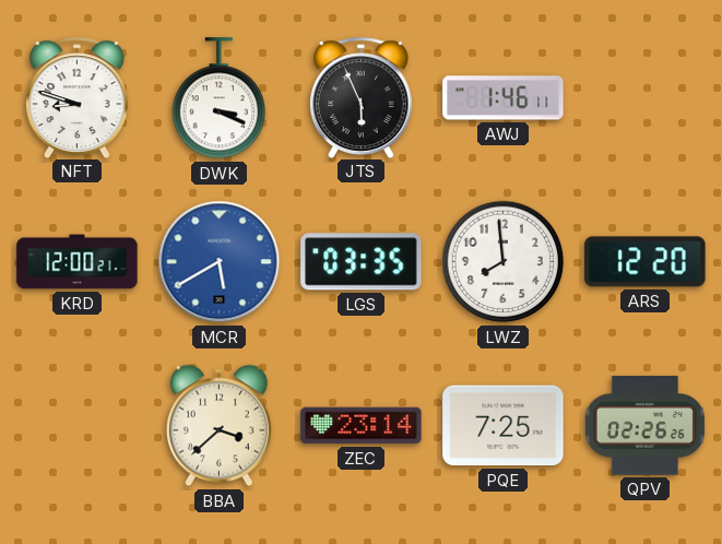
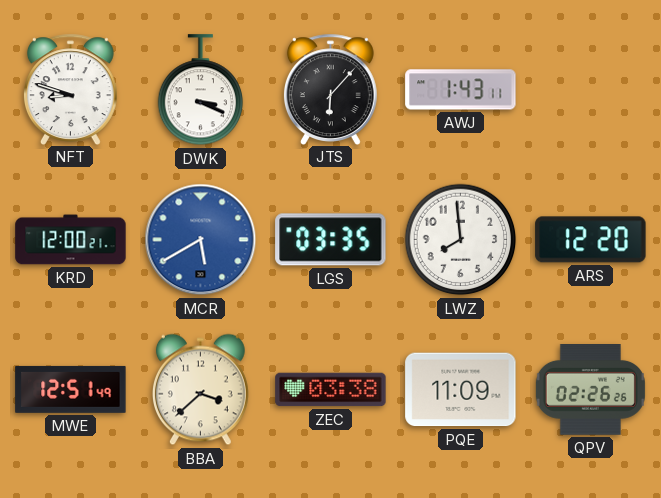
JTS: 5:56 -> 6:07
AWJ: 1:46 -> 1:43
MWE: none -> 12:51
ZEC: 23:14 -> 03:38
PQE: 7:25 -> 11:09
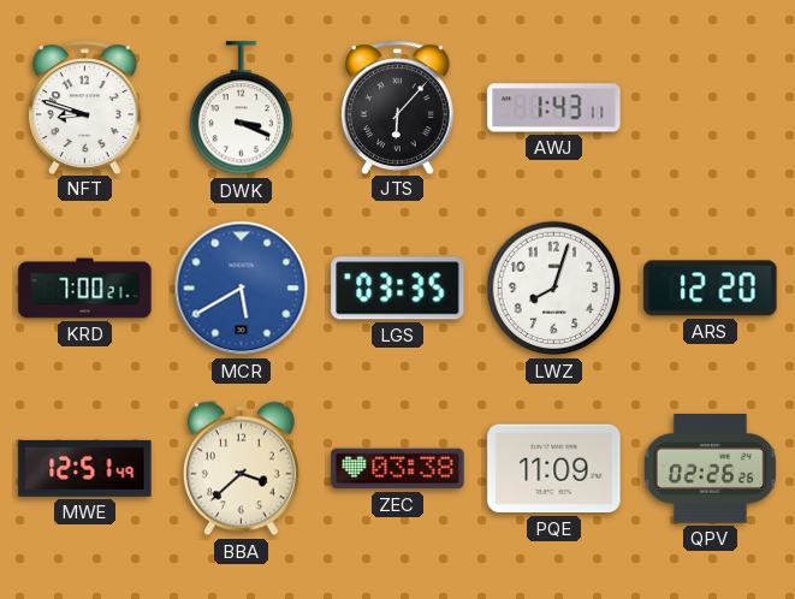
KRD: 12:00 -> 7:00
LWZ: 7:59 -> 8:03
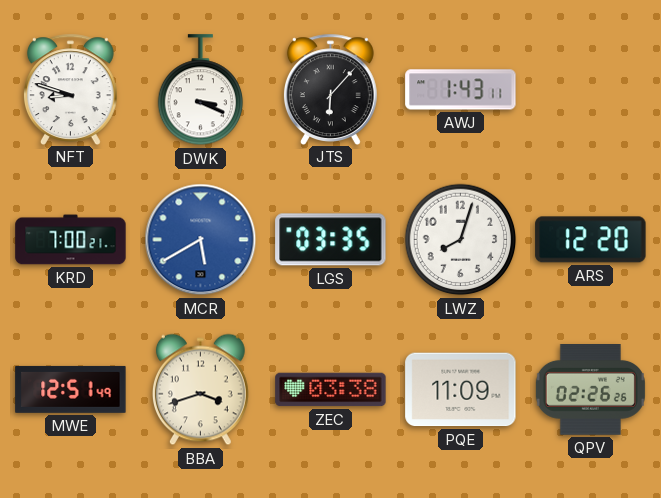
BBA: 3:38 -> 3:42
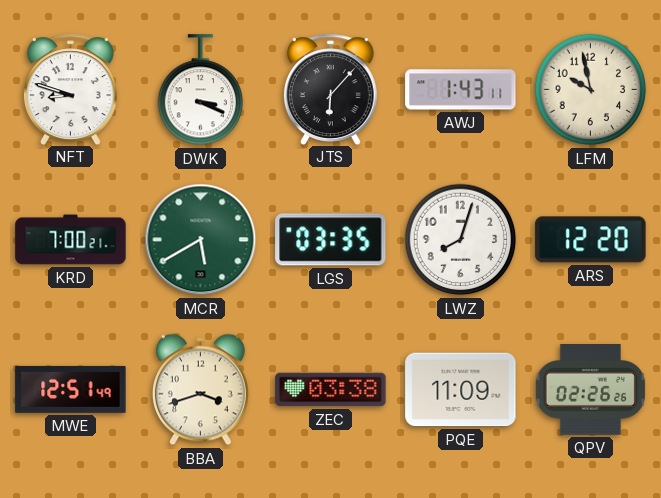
LFM: none -> 9:58
MCR dial: blue -> green
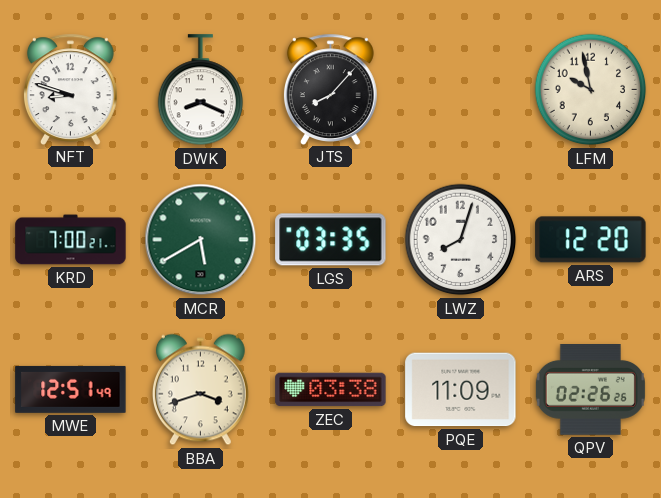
DWK: 3:19 -> 8:19
JTS: 6:07 -> 8:07
AWJ: 1:43 -> none
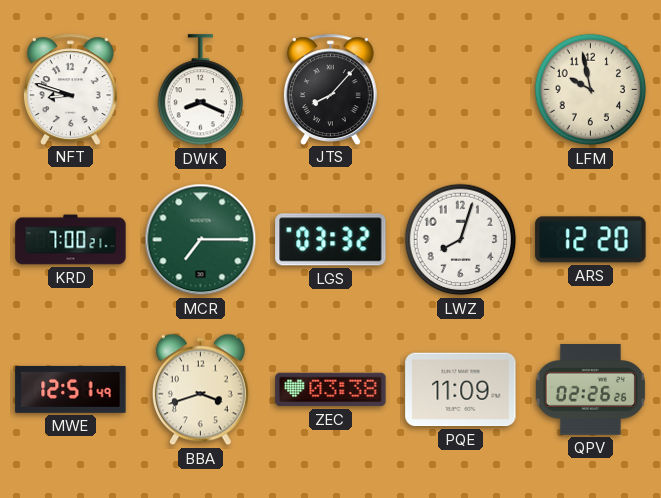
MCR: 5:40 -> 7:15
LGS: 03:35 -> 03:32
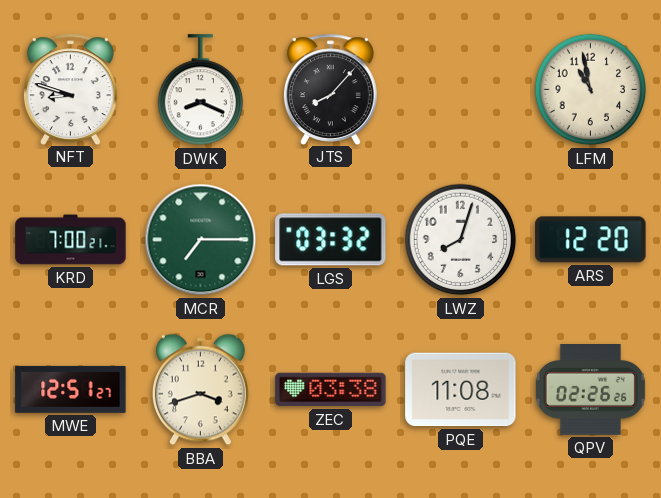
LFM: 9:58 -> 10:58
MWE: 12:51:49 -> 12:51:27
PQE: 11:09 -> 11:08
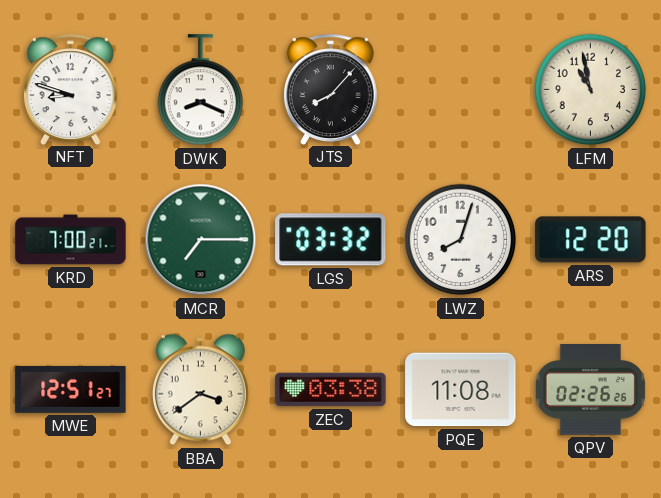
BBA: 3:42 -> 3:39
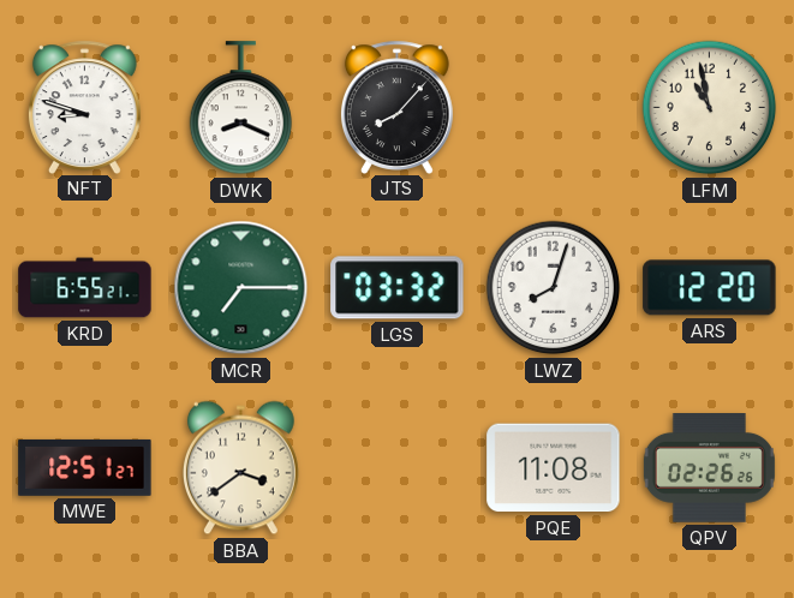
KRD: 7:00 -> 6:55
ZEC: 03:38 -> none
